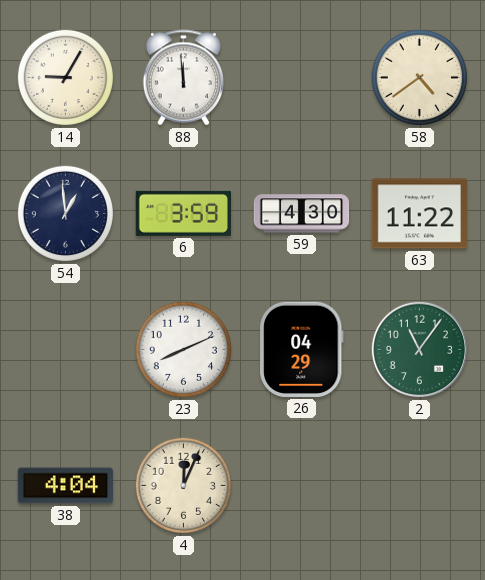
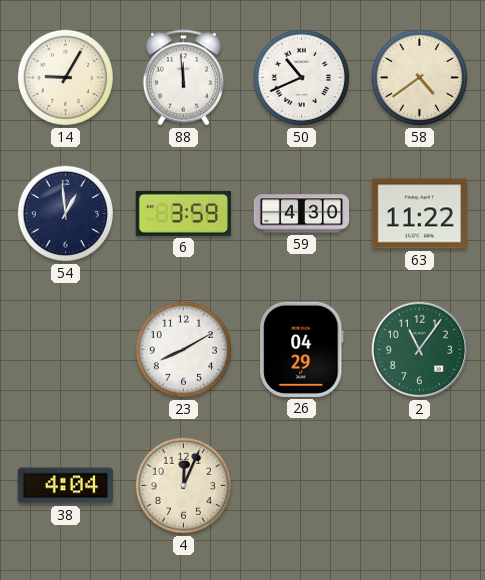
50: none -> 10:41
23: 8:11 -> 8:10
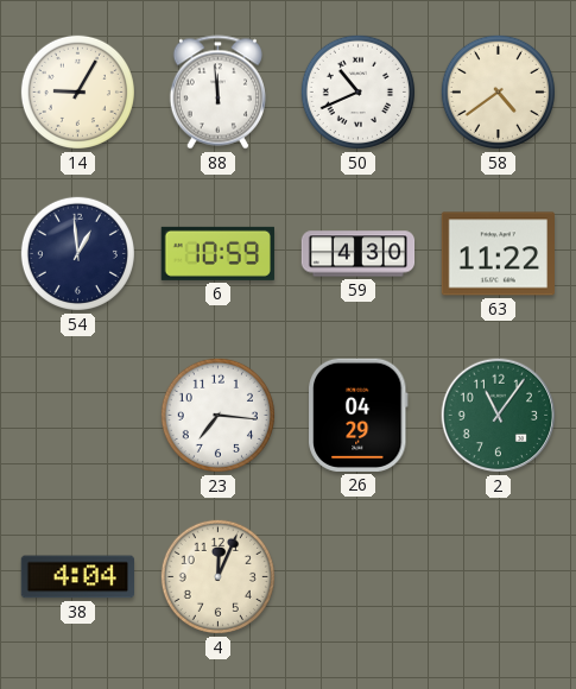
6: 3:59 -> 10:59
23: 8:10 -> 7:16
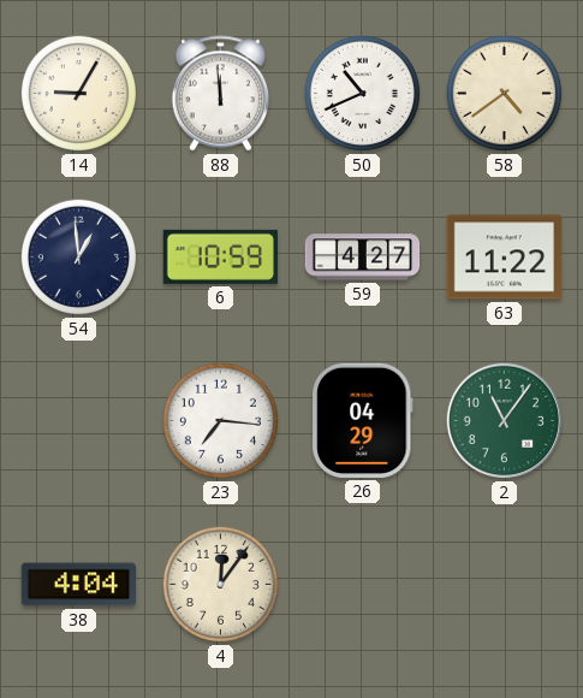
59: 4:30 -> 4:27
4: 12:04 -> 12:06
